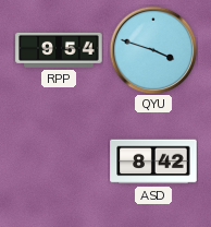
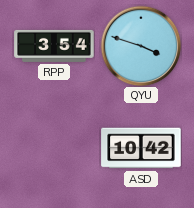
RPP: 9:54 -> 3:54
ASD: 8:42 -> 10:42
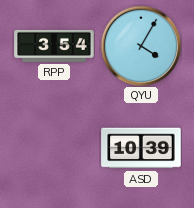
QYU: 3:48 -> 4:05
ASD: 10:42 -> 10:39
